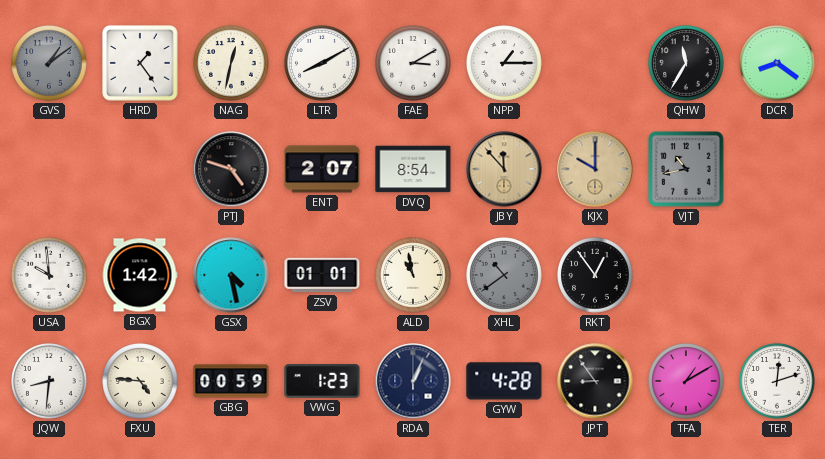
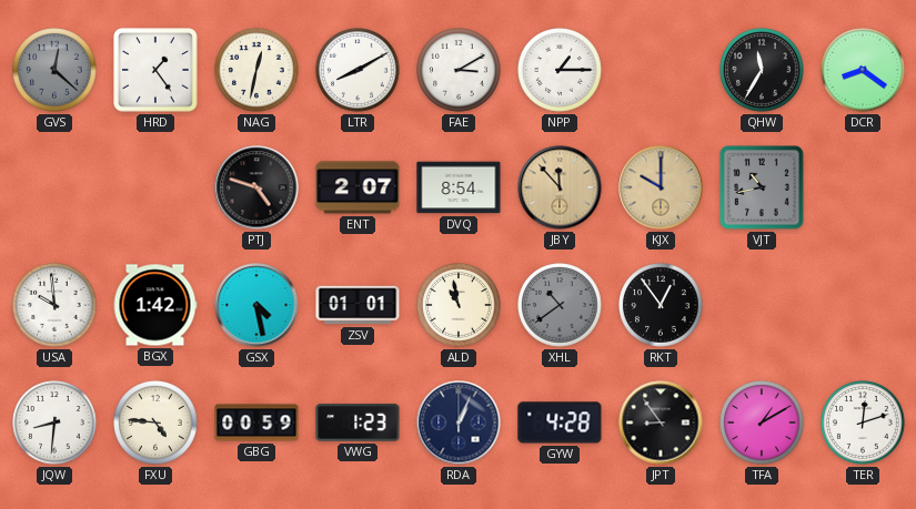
GVS: 1:09 -> 12:22
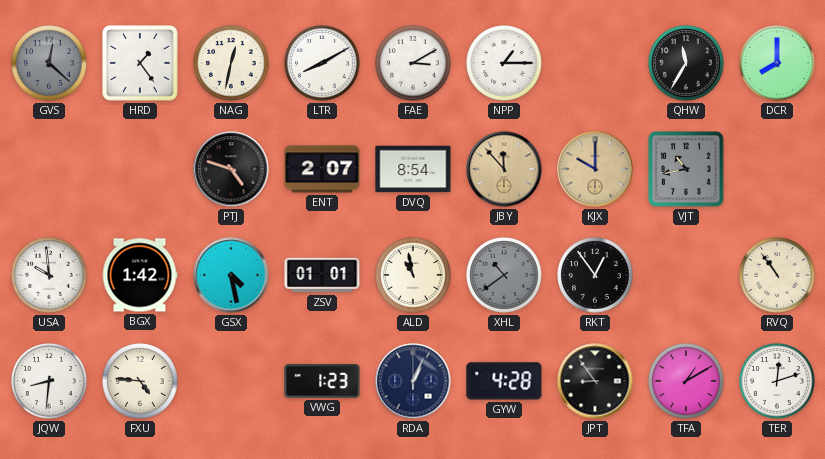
DCR: 8:21 -> 8:00
RVQ: none -> 10:54
GBG: 00:59 -> none
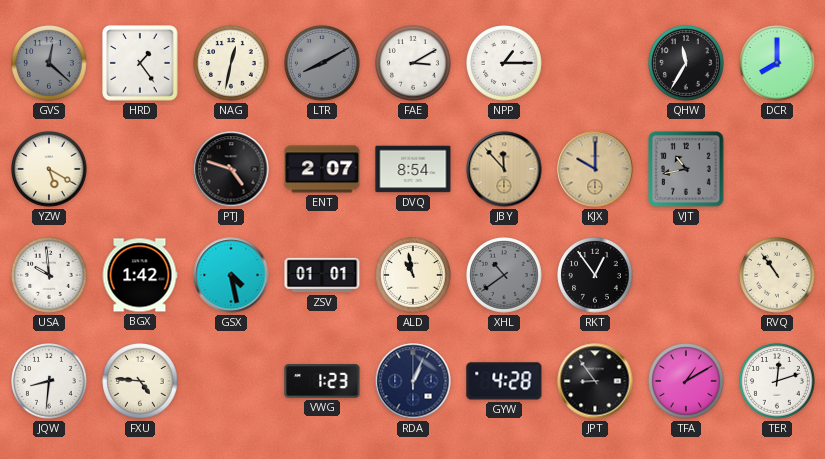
LTR dial: white -> grey
YZW: none -> 5:20
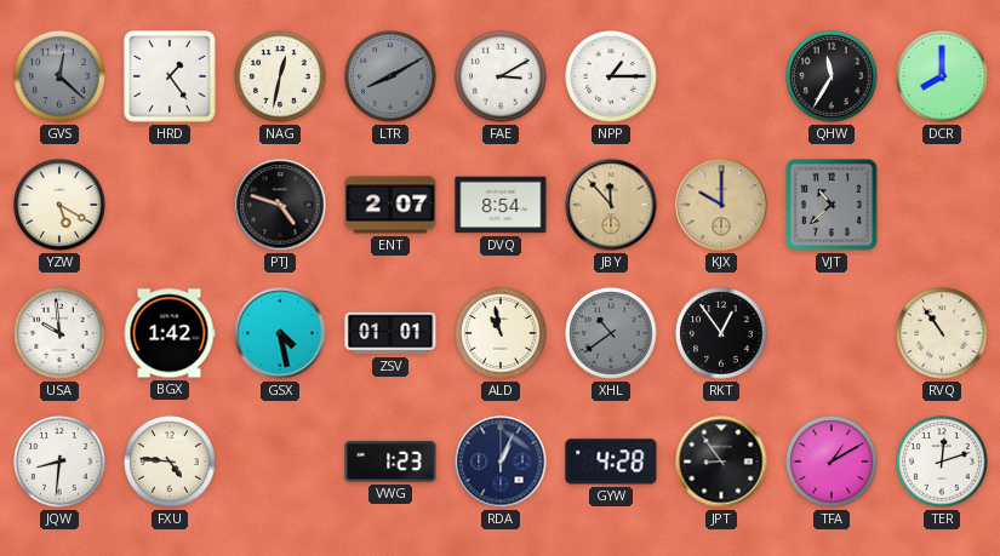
VJT: 10:43 -> 10:38
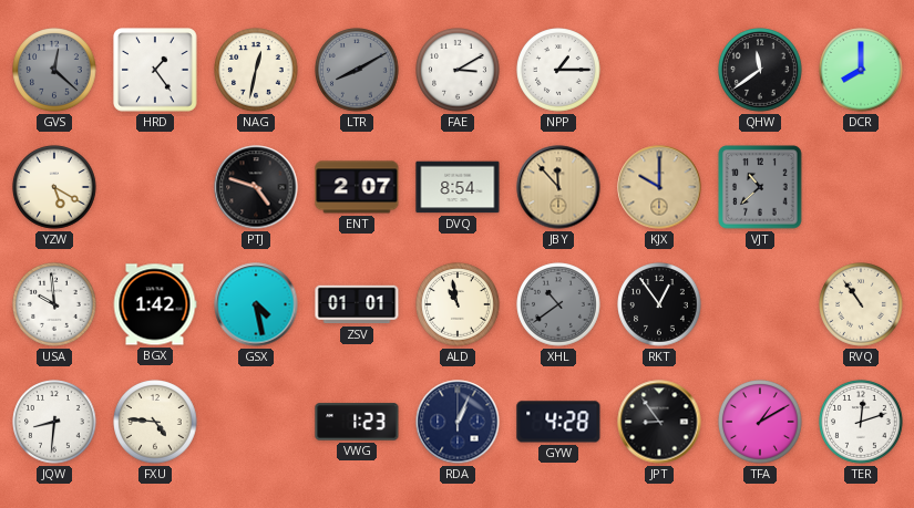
QHW: 11:35 -> 11:39
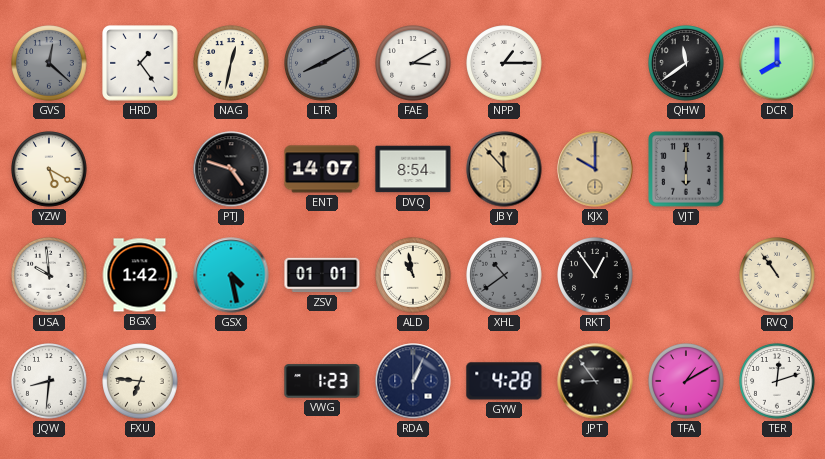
ENT: 2:07 -> 14:07
VJT: 10:38 -> 6:00
FXU: 4:46 -> 6:46
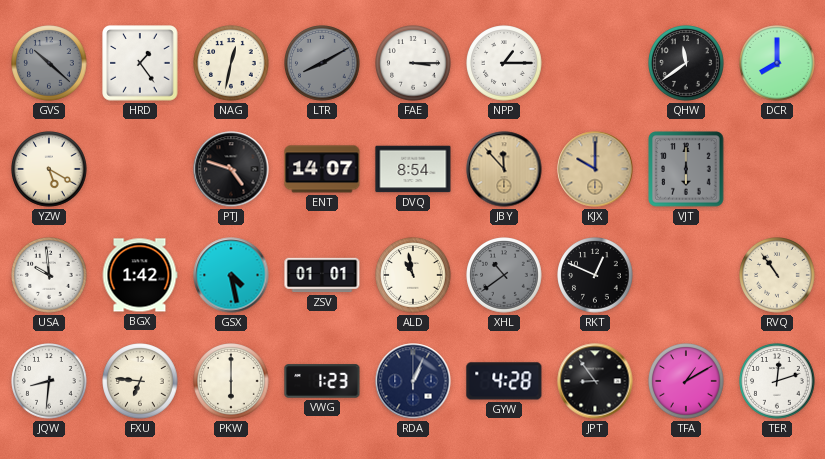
GVS: 12:22 -> 10:22
FAE: 3:10 -> 3:15
RKT: 12:54 -> 12:49
PKW: none -> 6:00
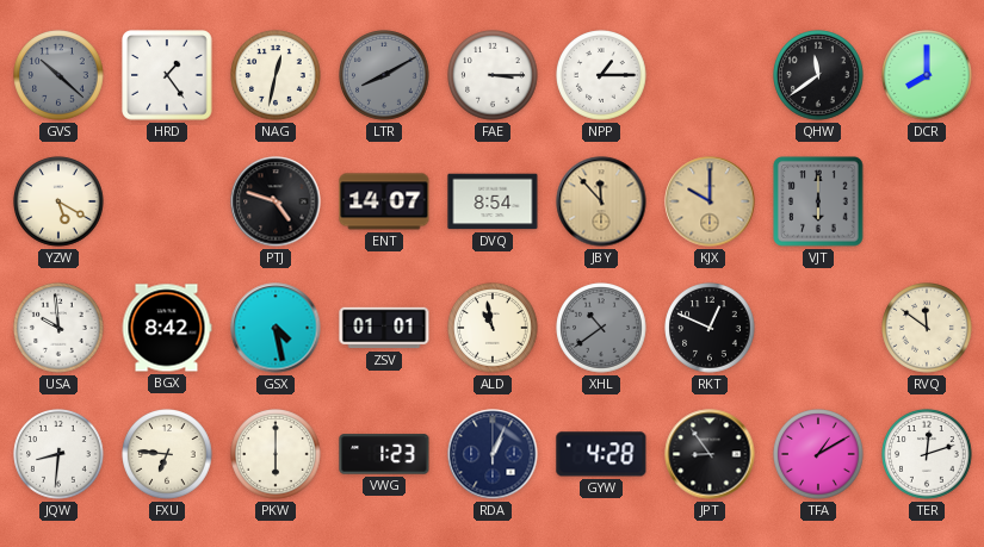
BGX: 1:42 -> 8:42
RVQ: 10:54 -> 11:51
